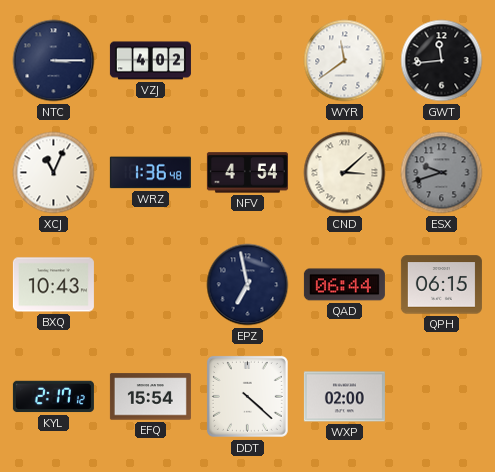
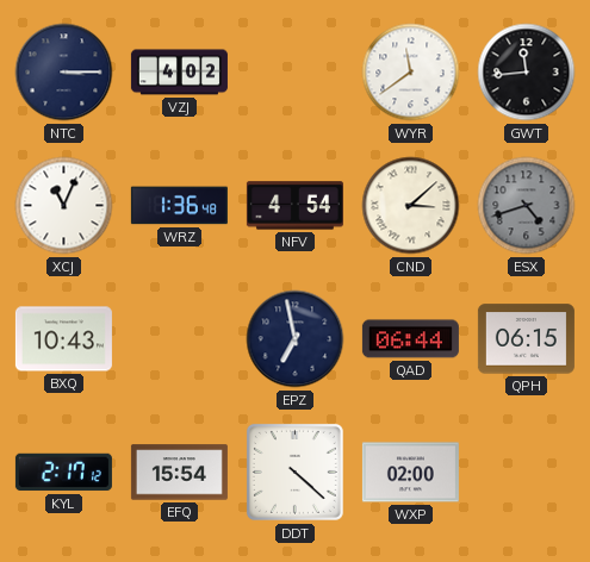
ESX: 9:42 -> 4:42
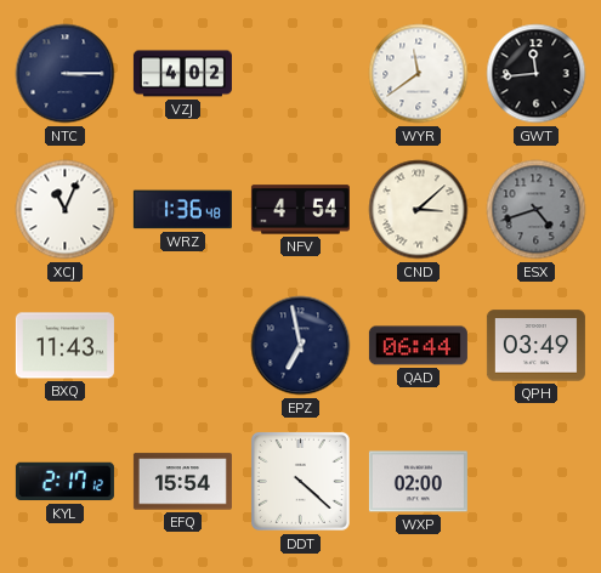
BXQ: 10:43 -> 11:43
QPH: 06:15 -> 03:49
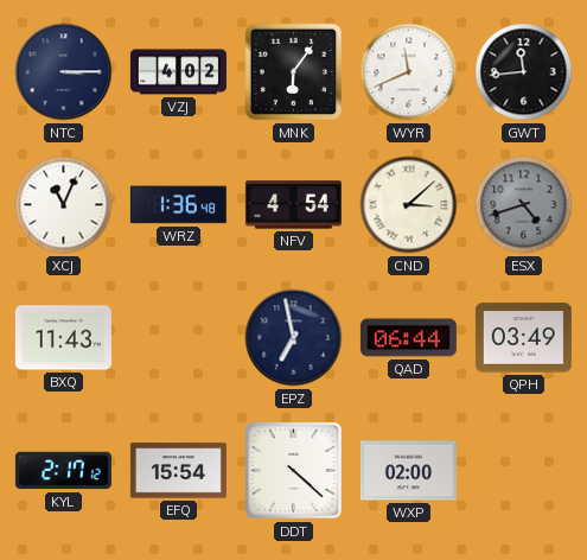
MNK: none -> 6:06
WYR: 11:39 -> 11:41
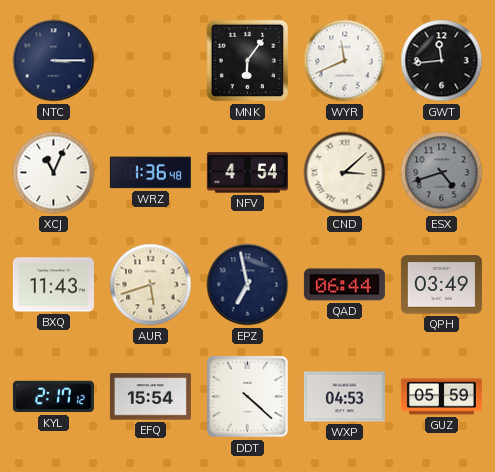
VZJ: 4:02 -> none
AUR: none -> 5:42
WXP: 02:00 -> 04:53
GUZ: none -> 05:59
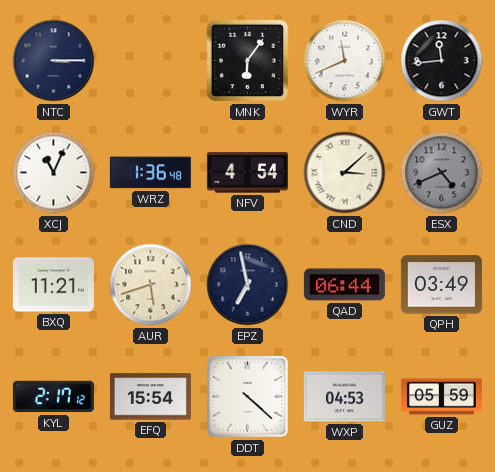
ESX: 4:42 -> 4:41
BXQ: 11:43 -> 11:21
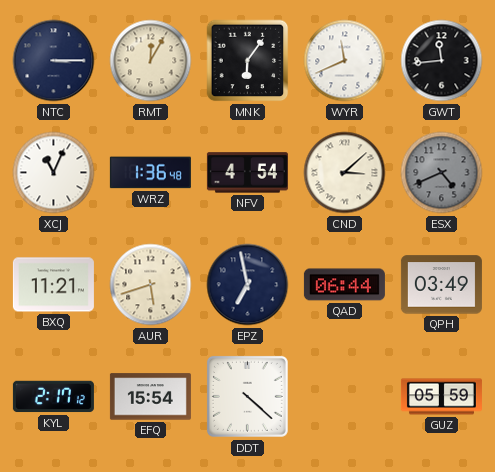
RMT: none -> 12:05
WXP: 04:53 -> none
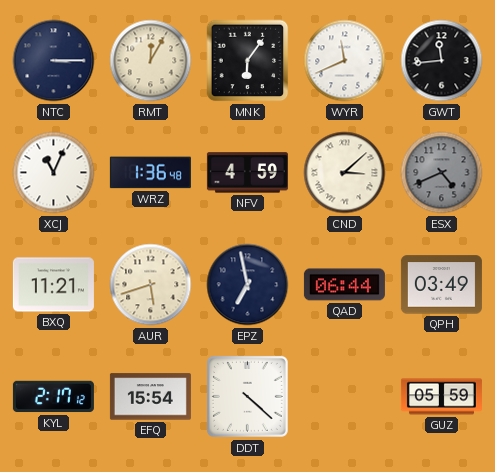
NFV: 4:54 -> 4:59
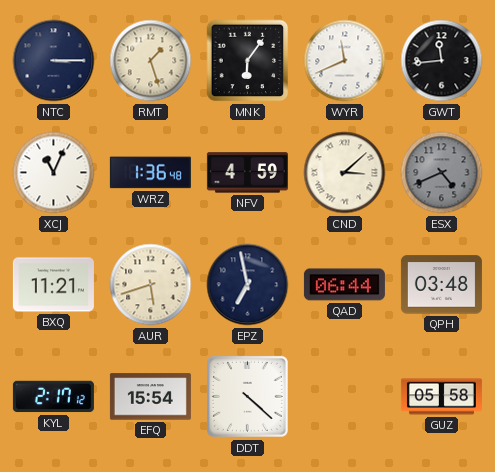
RMT: 12:05 -> 1:27
QPH: 03:49 -> 03:48
GUZ: 05:59 -> 05:58
